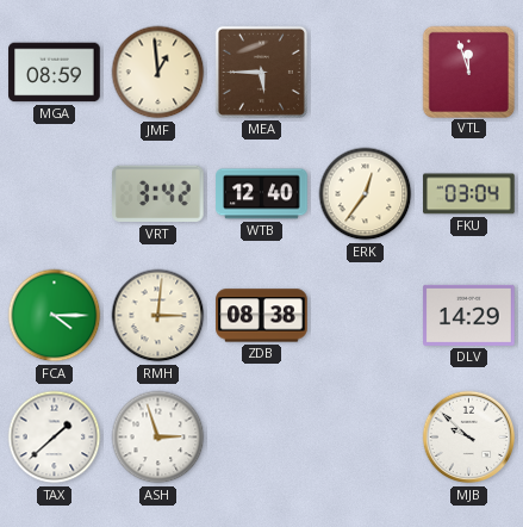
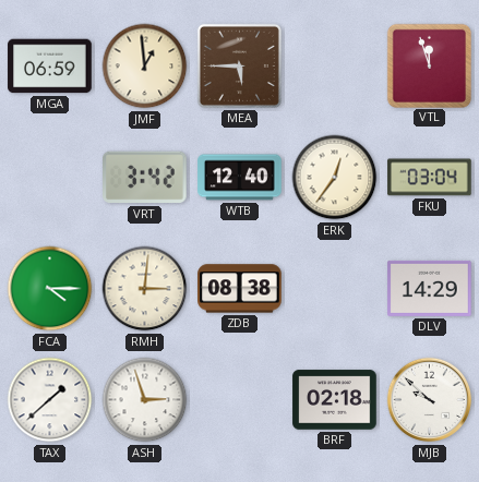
MGA: 08:59 -> 06:59
BRF: none -> 02:18
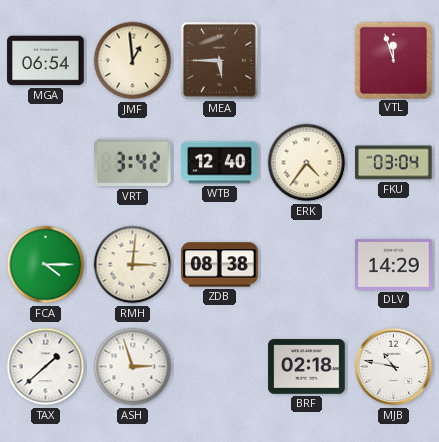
MGA: 06:59 -> 06:54
ERK: 12:36 -> 4:36
MJB: 9:52 -> 10:47
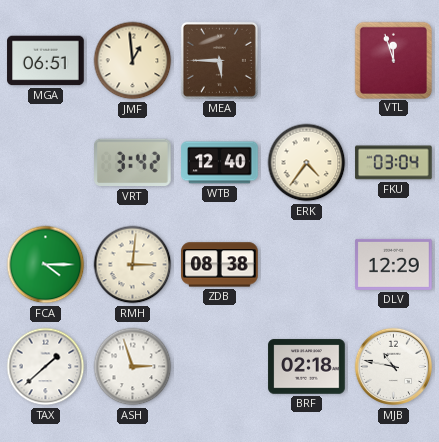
MGA: 06:54 -> 06:51
DLV: 14:29 -> 12:29
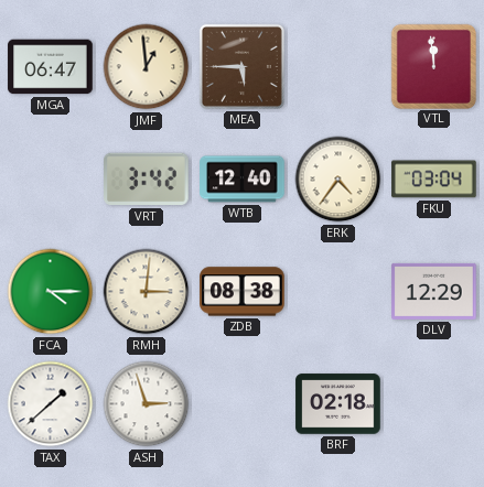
MGA: 06:51 -> 06:47
VTL: 11:57 -> 11:59
MJB: 10:47 -> none
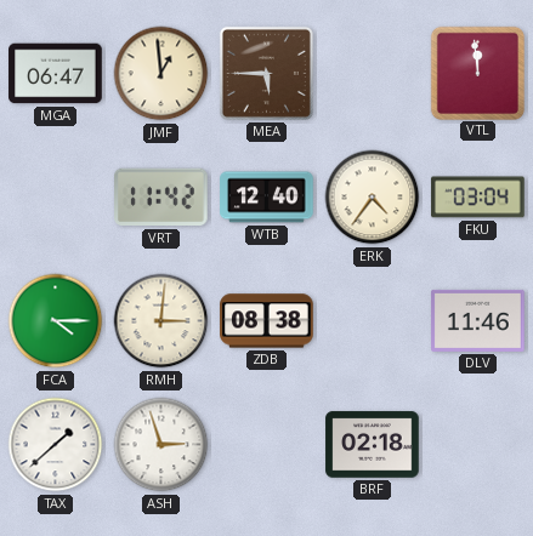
VRT: 3:42 -> 11:42
DLV: 12:29 -> 11:46
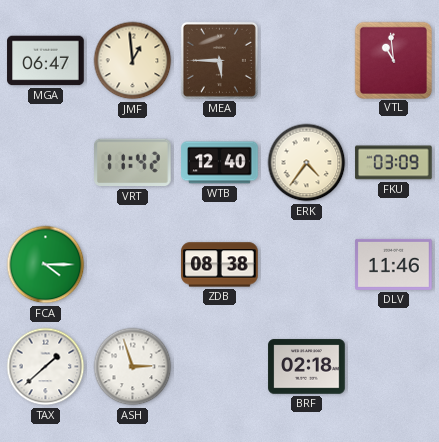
VTL: 11:59 -> 10:59
FKU: 03:04 -> 03:09
RMH: 3:01 -> none
